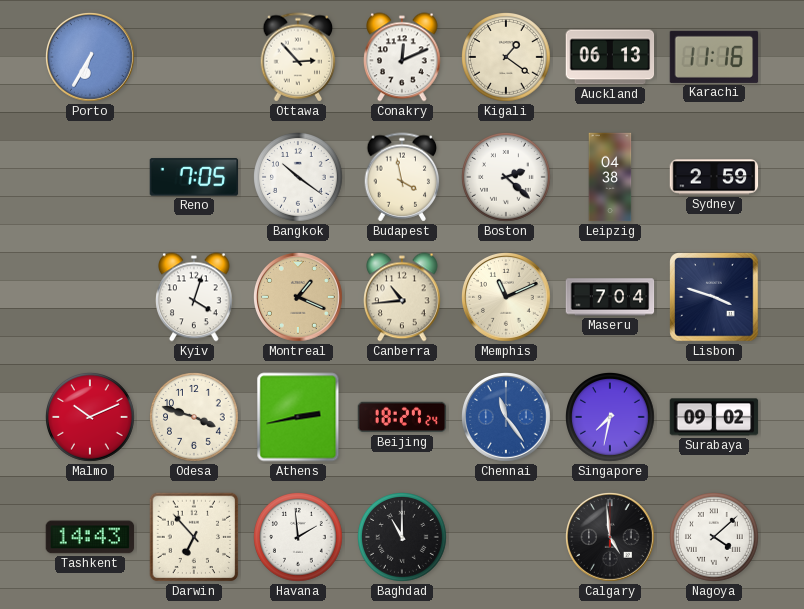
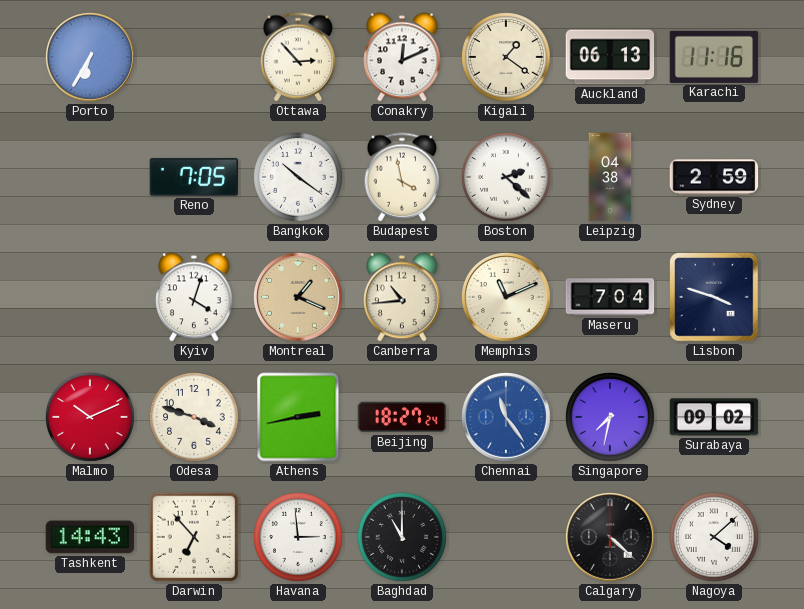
Havana: 1:59 -> 2:59
Calgary: 4:59 -> 4:22
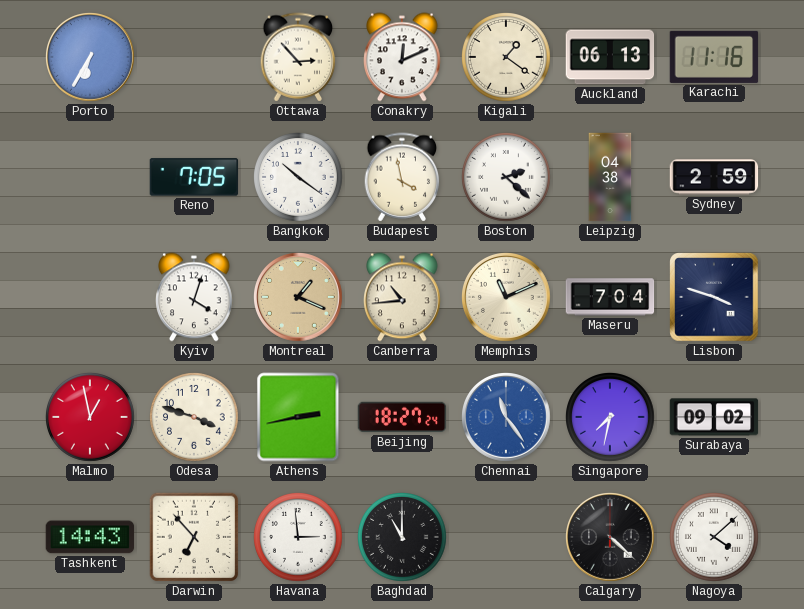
Malmo: 10:11 -> 12:58
